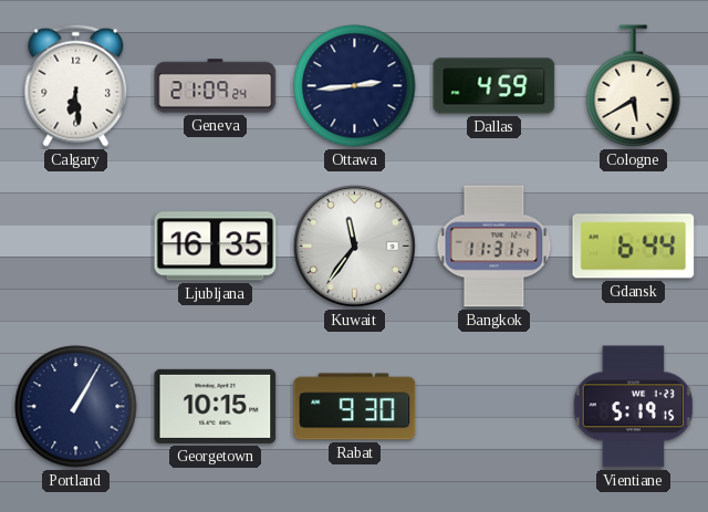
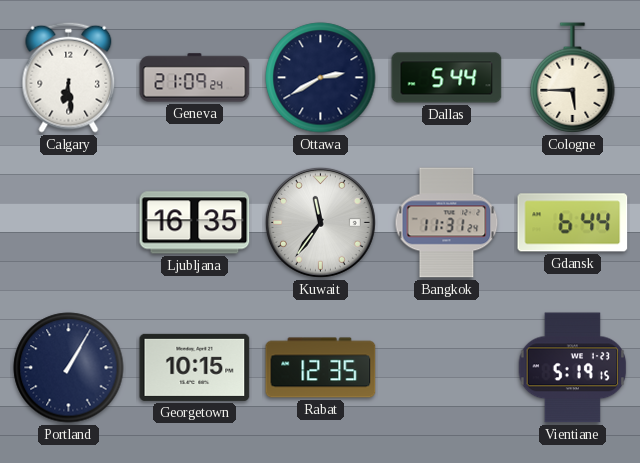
Ottawa: 2:44 -> 2:40
Dallas: 4:59 -> 5:44
Cologne: 5:40 -> 5:45
Rabat: 9:30 -> 12:35
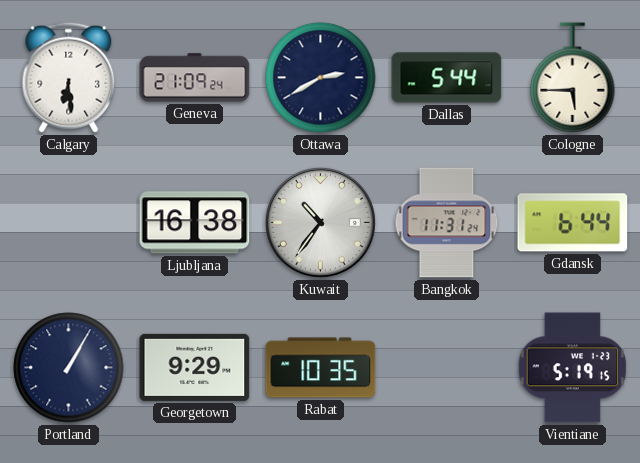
Ljubljana: 16:35 -> 16:38
Kuwait: 11:36 -> 10:36
Georgetown: 10:15 -> 9:29
Rabat: 12:35 -> 10:35
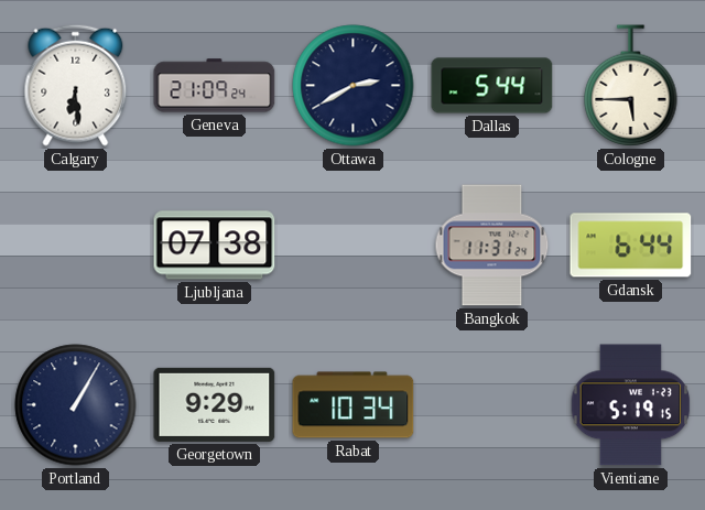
Ljubljana: 16:38 -> 07:38
Kuwait: 10:36 -> none
Rabat: 10:35 -> 10:34
